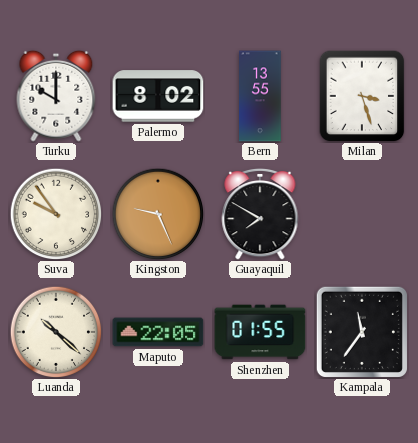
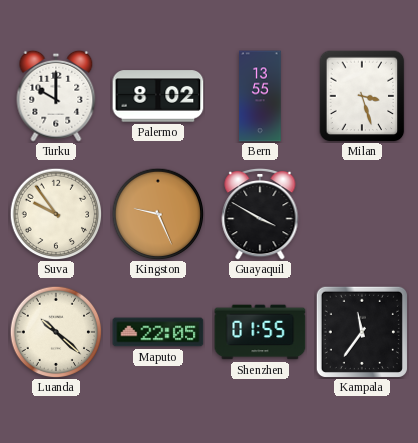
Guayaquil: 7:50 -> 3:50
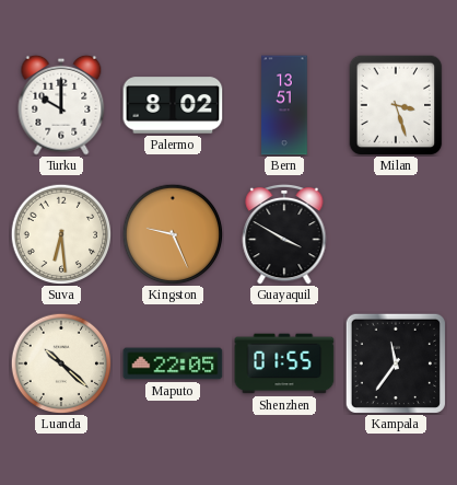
Bern: 13:55 -> 13:51
Suva: 9:54 -> 6:29
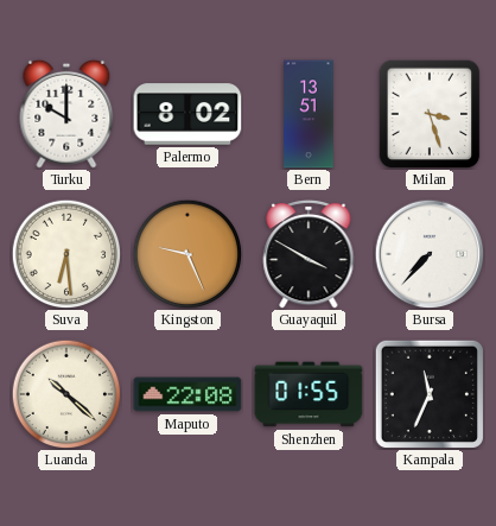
Bursa: none -> 7:37
Maputo: 22:05 -> 22:08
Kampala: 11:36 -> 11:34
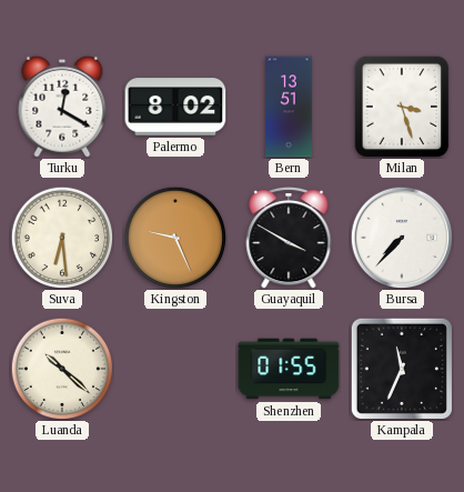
Turku: 10:00 -> 12:20
Maputo: 22:08 -> none
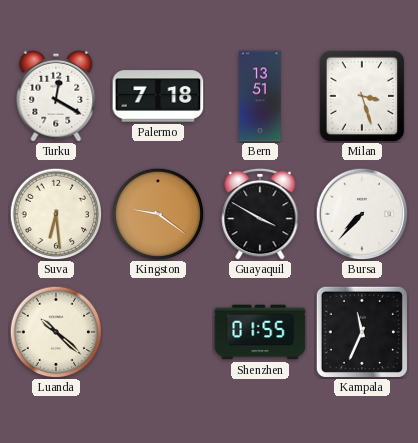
Palermo: 8:02 -> 7:18
Kingston: 9:26 -> 9:21
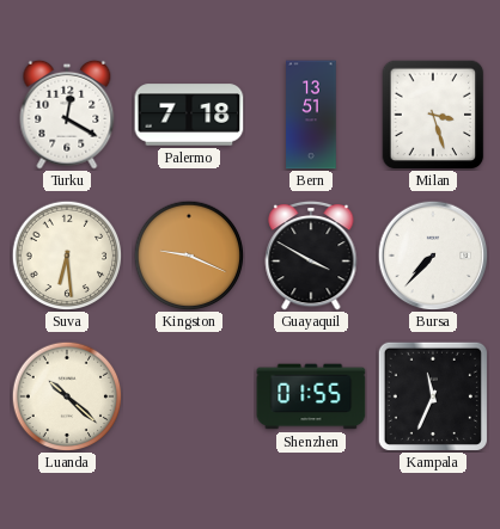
Kingston: 9:21 -> 9:19
